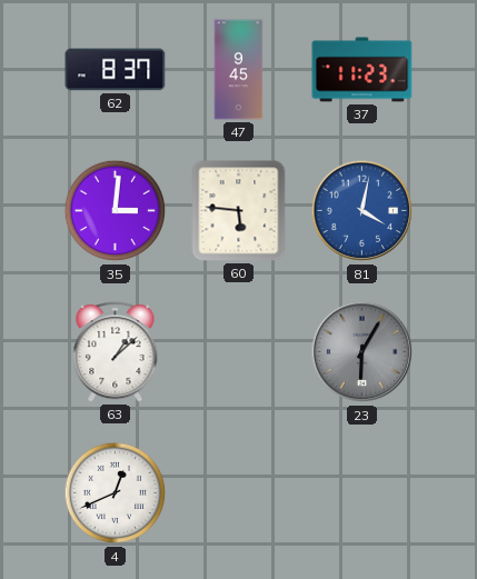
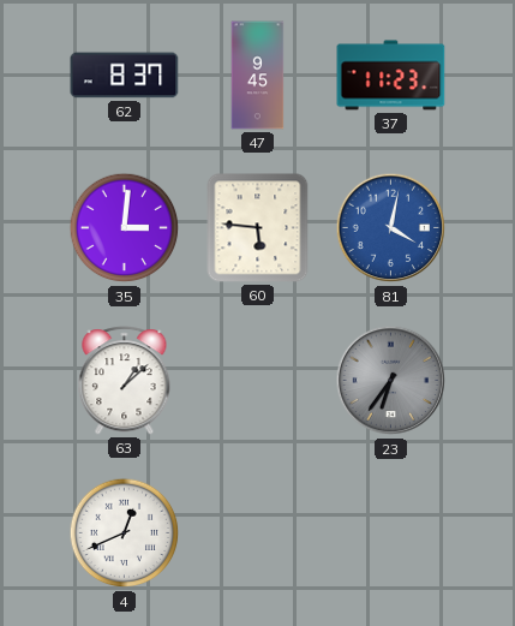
23: 6:05 -> 6:36
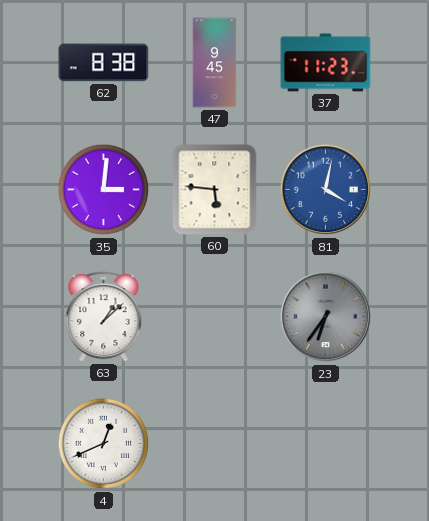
62: 8:37 -> 8:38
